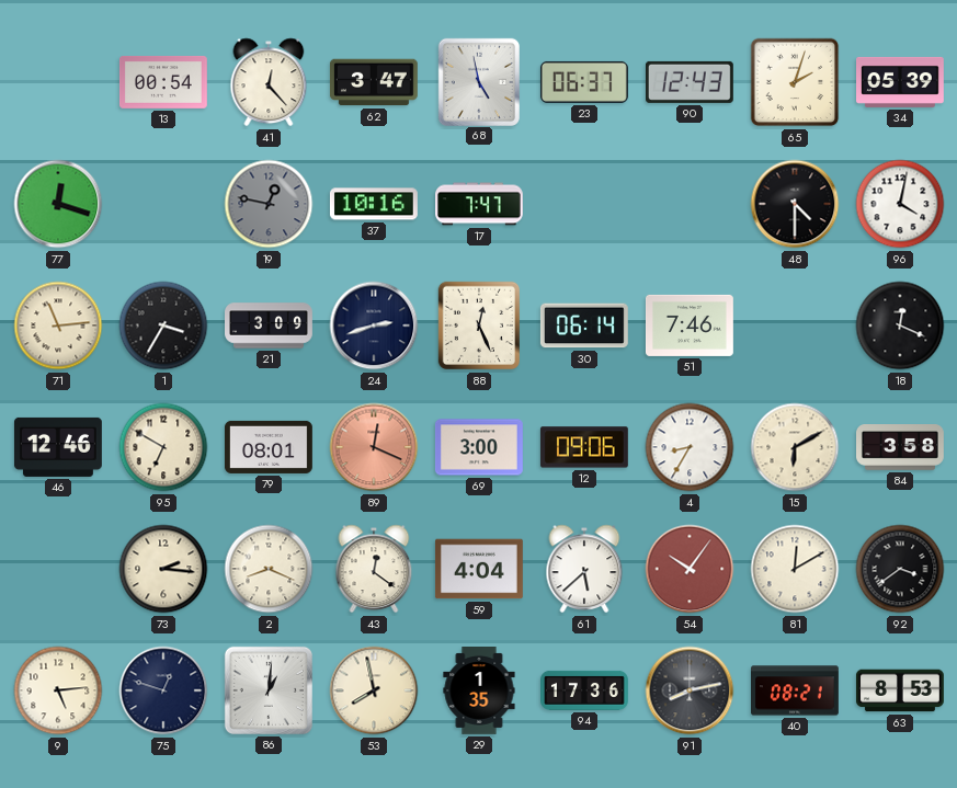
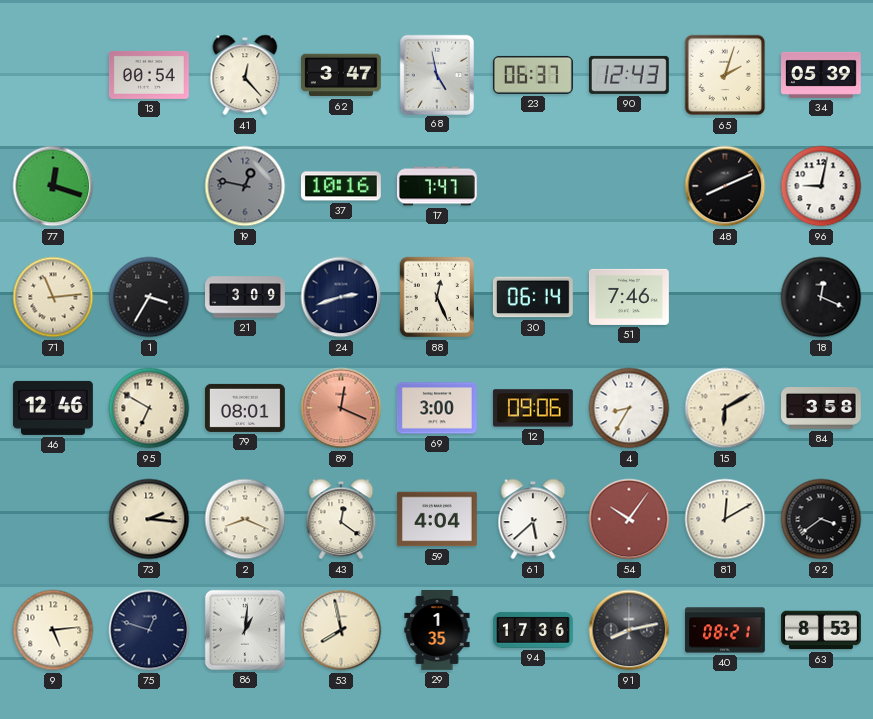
48: 4:30 -> 8:11
96: 4:02 -> 9:02
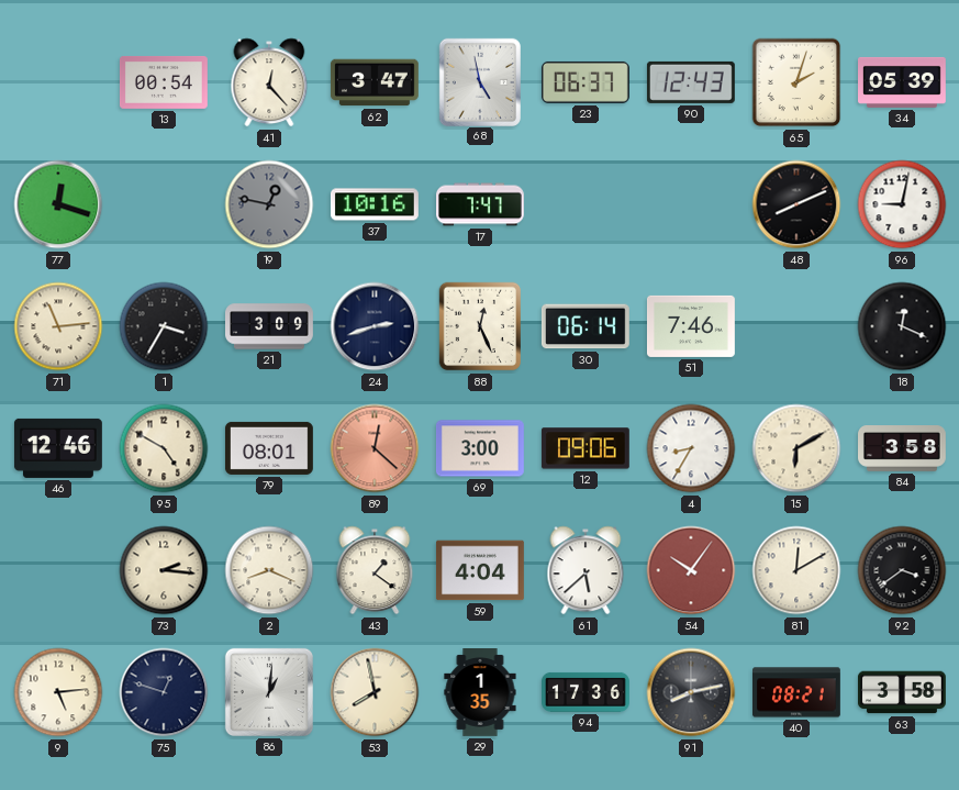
95: 6:50 -> 4:50
89: 12:19 -> 12:22
43: 12:21 -> 1:21
63: 8:53 -> 3:58
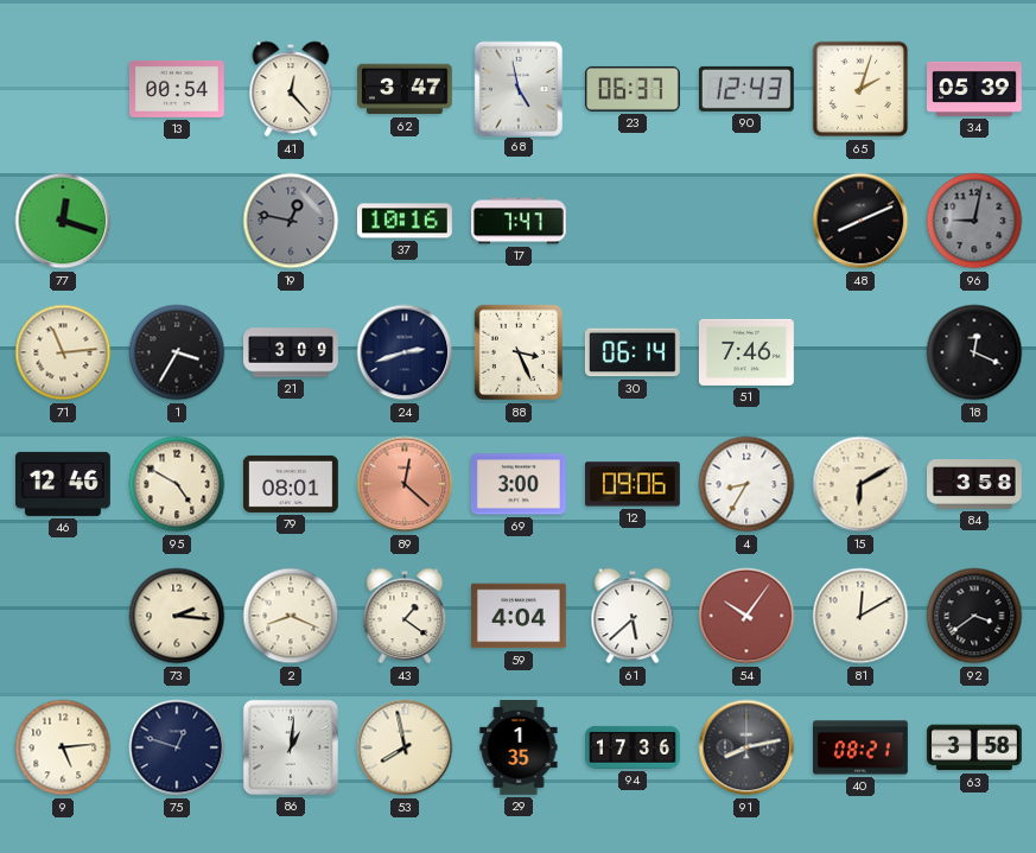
96 dial: white -> grey
88: 12:26 -> 3:26
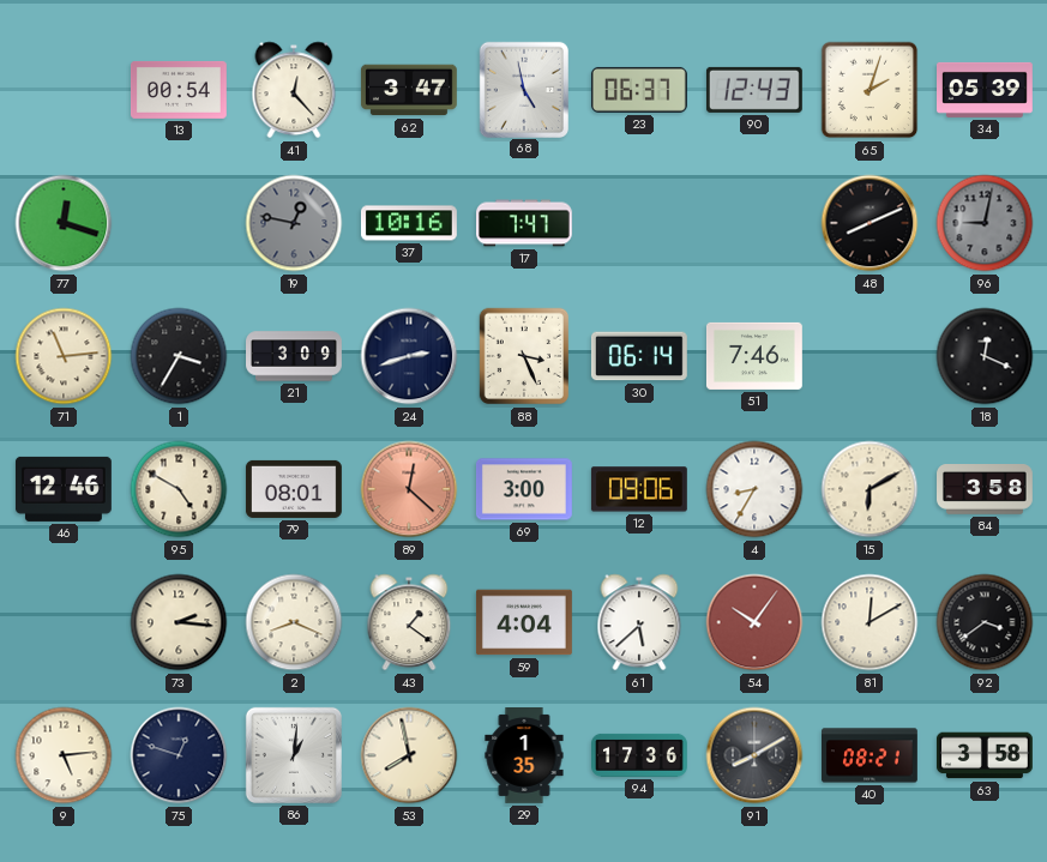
91: 8:13 -> 8:10
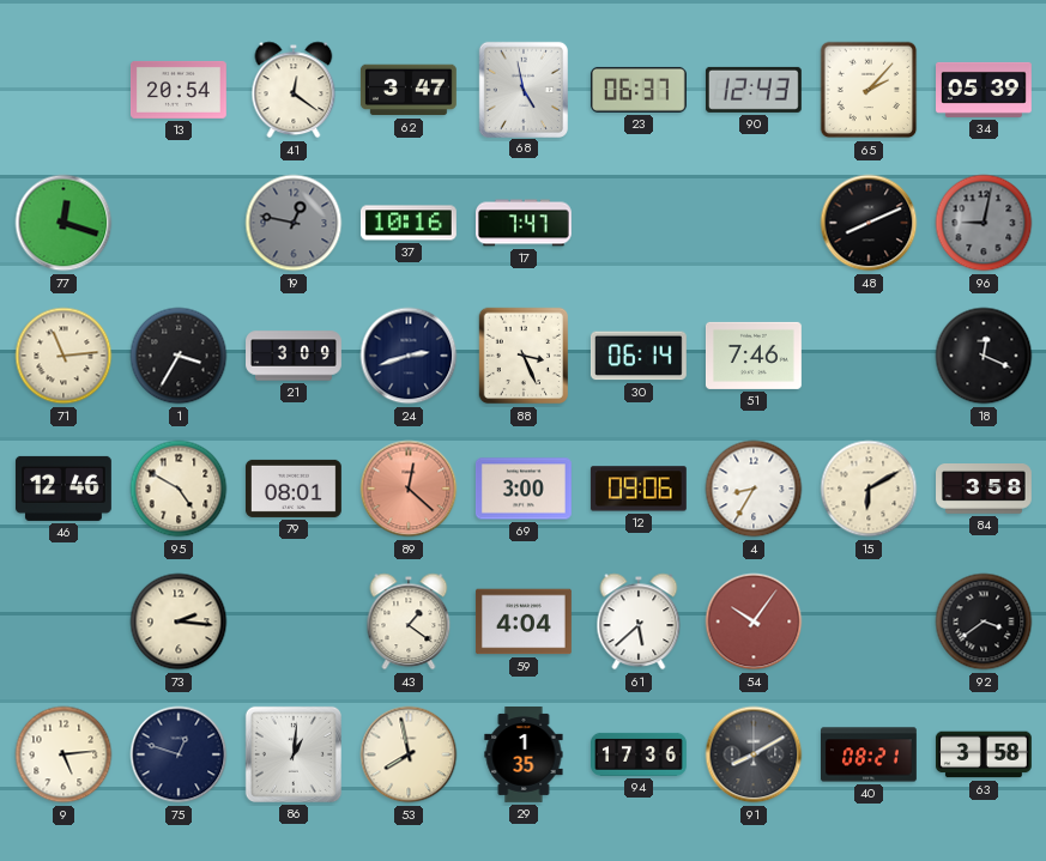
13: 00:54 -> 20:54
41: 12:23 -> 12:21
65: 2:03 -> 2:07
2: 8:19 -> none
81: 12:10 -> none
